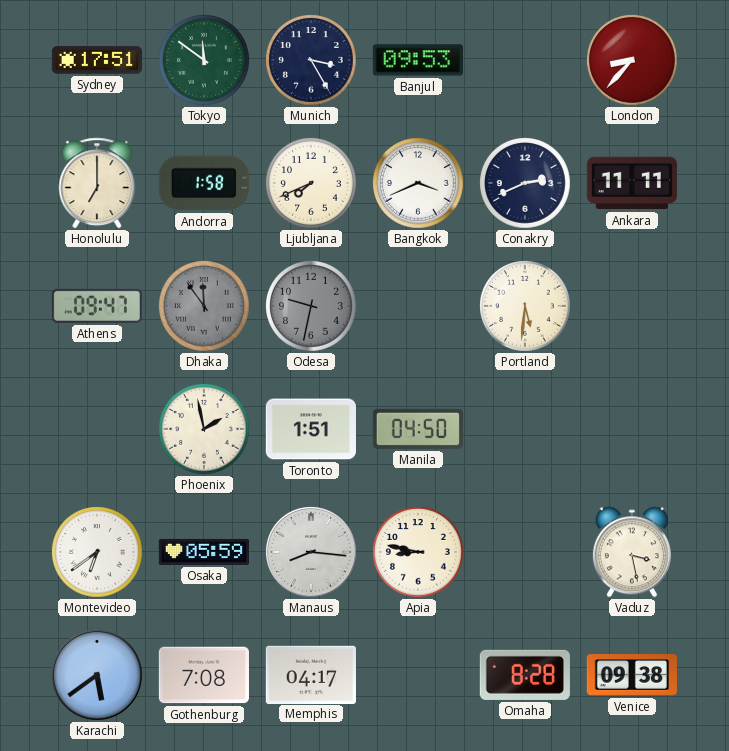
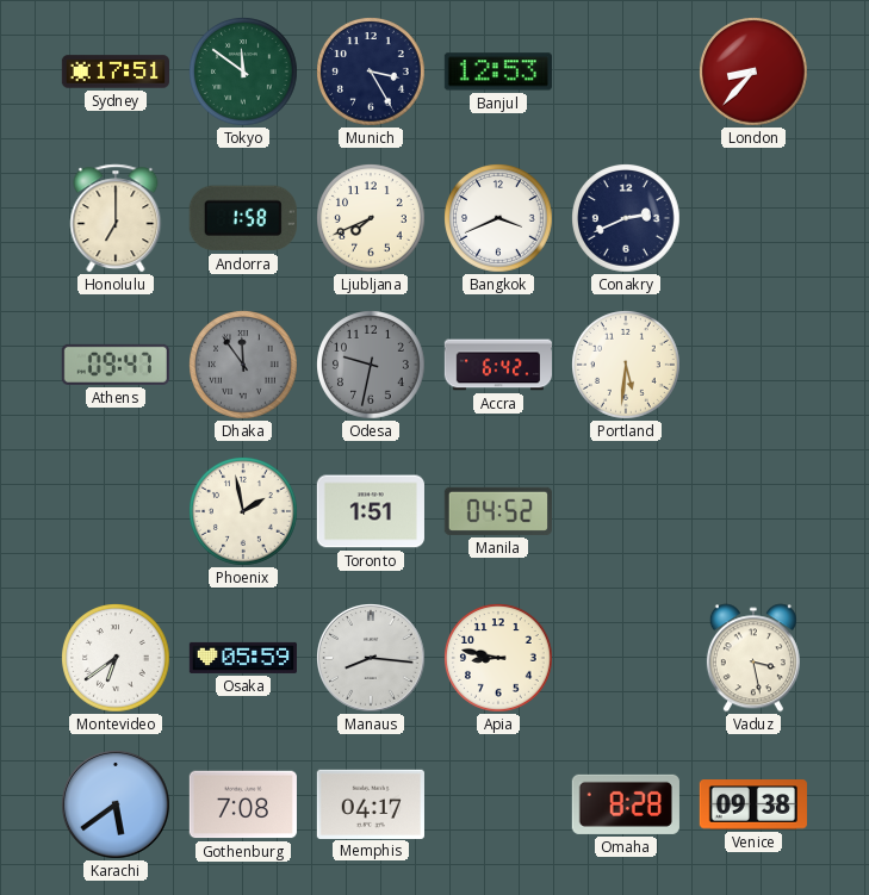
Banjul: 09:53 -> 12:53
Ankara: 11:11 -> none
Accra: none -> 6:42
Manila: 04:50 -> 04:52
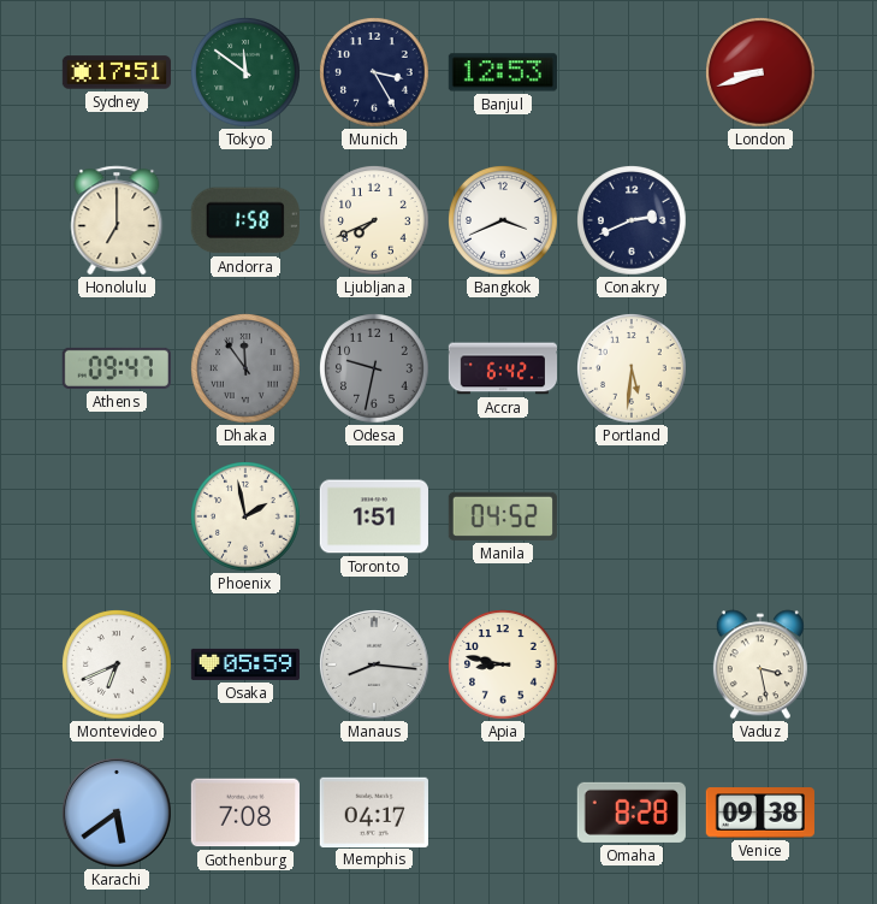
London: 8:37 -> 8:42
Montevideo: 6:39 -> 6:41
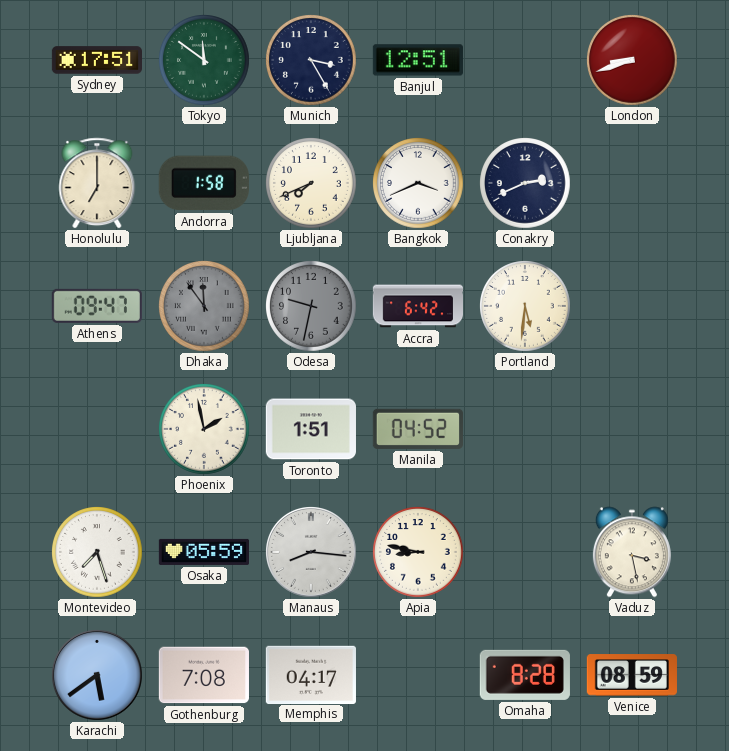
Banjul: 12:53 -> 12:51
Montevideo: 6:41 -> 7:27
Venice: 09:38 -> 08:59
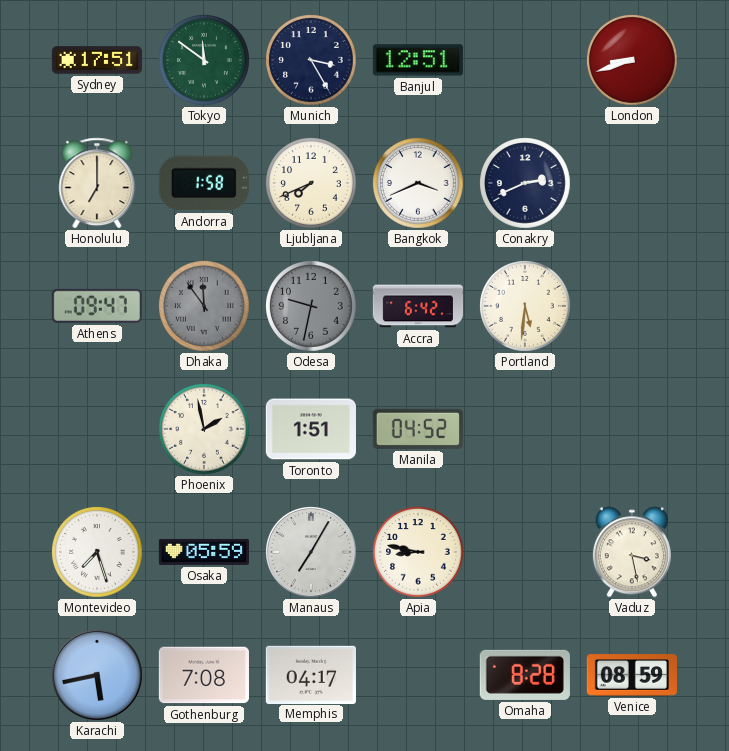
Manaus: 8:16 -> 7:05
Karachi: 5:39 -> 5:43
